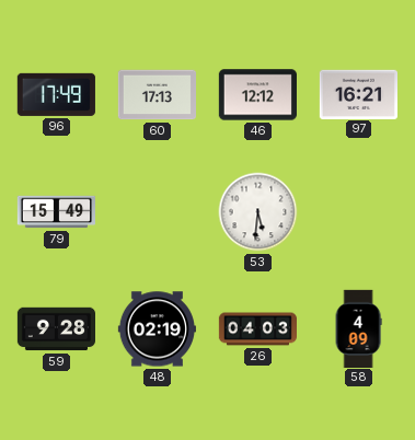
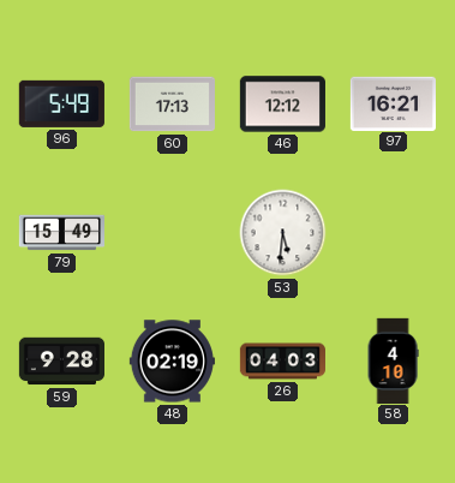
96: 17:49 -> 5:49
58: 4:09 -> 4:10
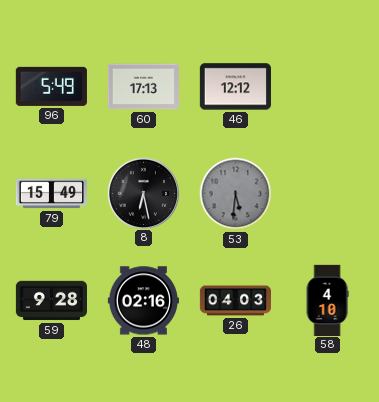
97: 16:21 -> none
8: none -> 6:28
53 dial: white -> grey
48: 02:19 -> 02:16
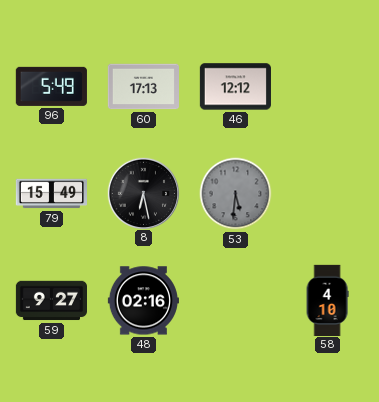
59: 9:28 -> 9:27
26: 04:03 -> none
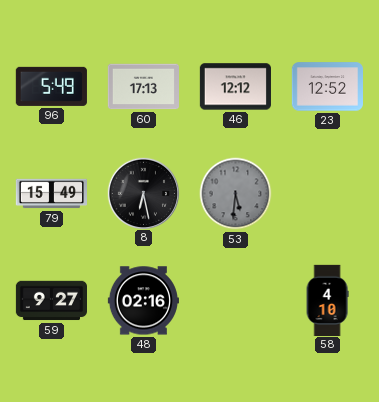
23: none -> 12:52
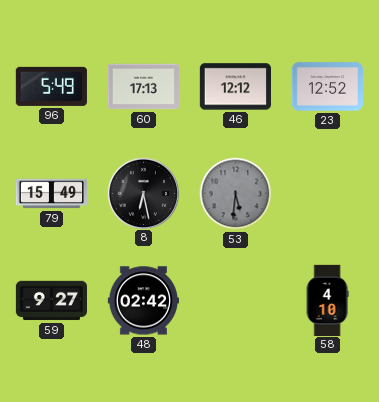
48: 02:16 -> 02:42
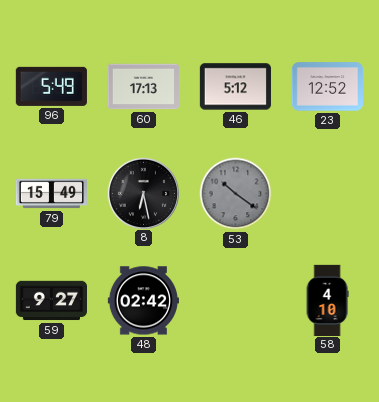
46: 12:12 -> 5:12
53: 5:31 -> 10:21
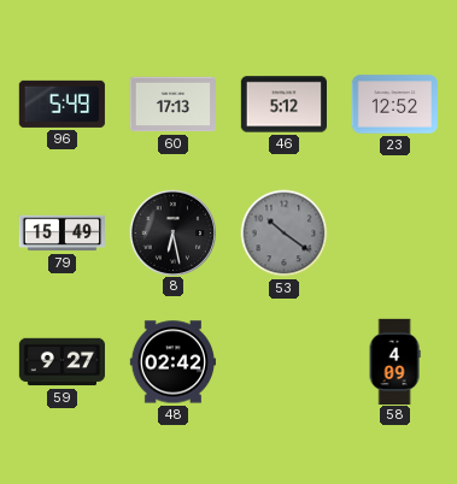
58: 4:10 -> 4:09
